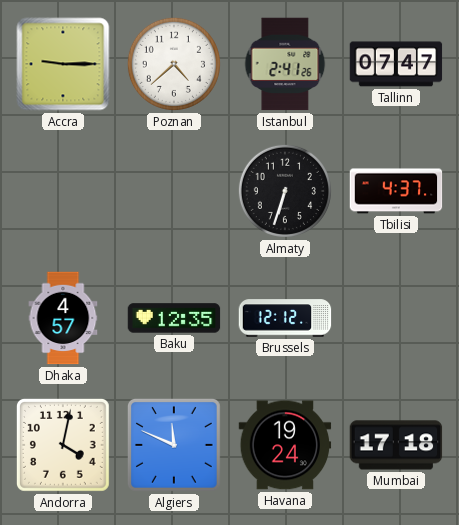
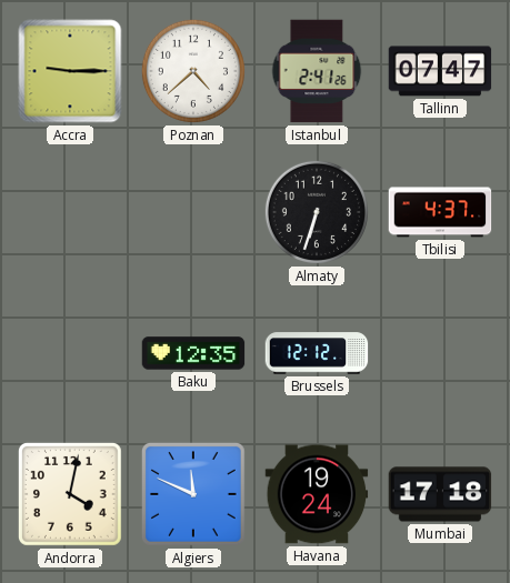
Dhaka: 4:57 -> none
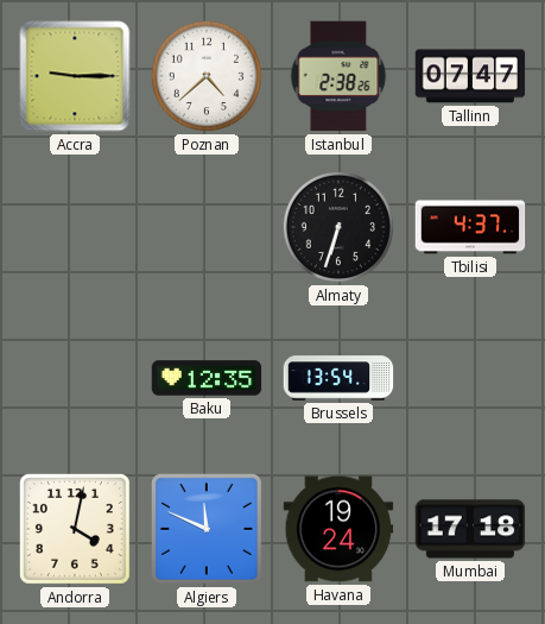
Istanbul: 2:41 -> 2:38
Brussels: 12:12 -> 13:54
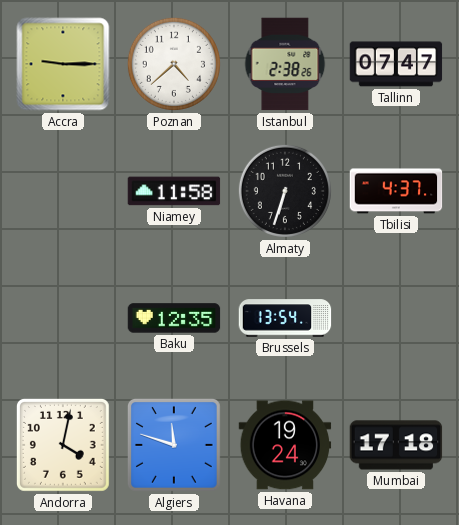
Niamey: none -> 11:58
Algiers: 11:49 -> 11:48
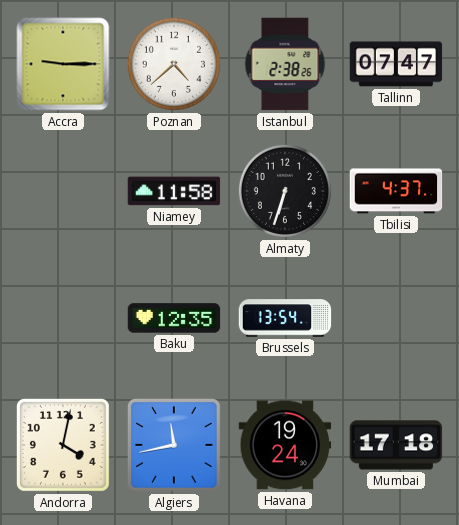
Algiers: 11:48 -> 11:43
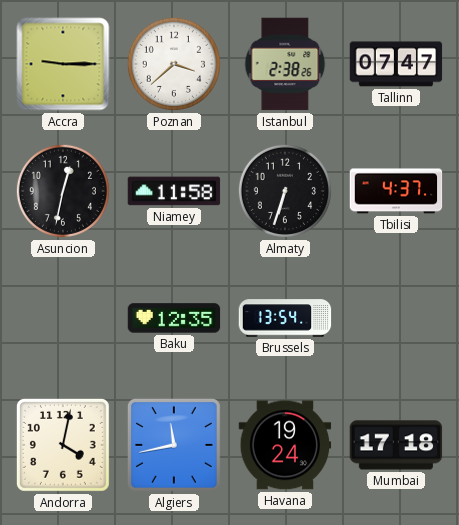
Poznan: 4:38 -> 3:38
Asuncion: none -> 12:32
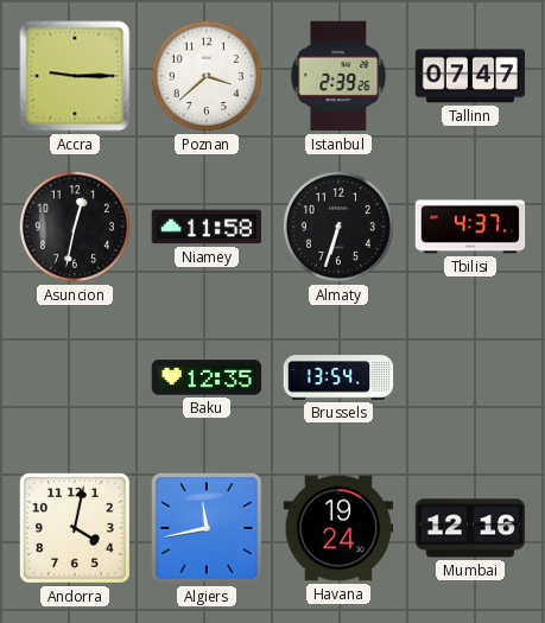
Istanbul: 2:38 -> 2:39
Mumbai: 17:18 -> 12:16
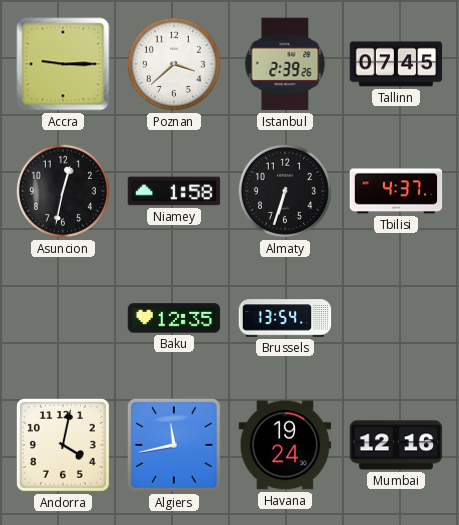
Tallinn: 07:47 -> 07:45
Niamey: 11:58 -> 1:58
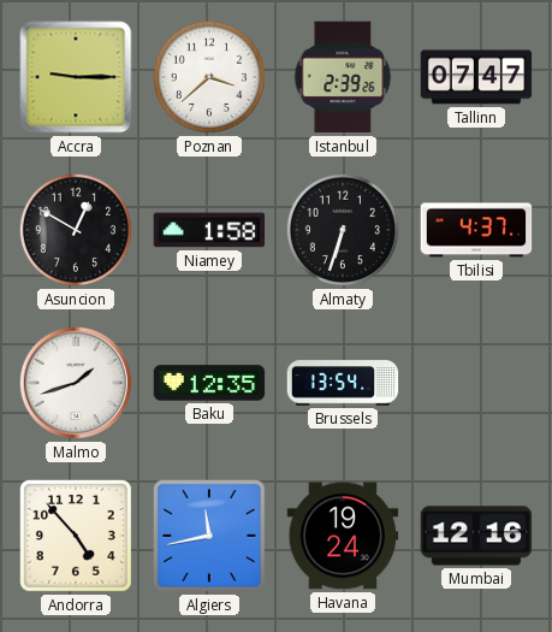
Tallinn: 07:45 -> 07:47
Asuncion: 12:32 -> 12:50
Malmo: none -> 1:42
Andorra: 4:02 -> 4:53
